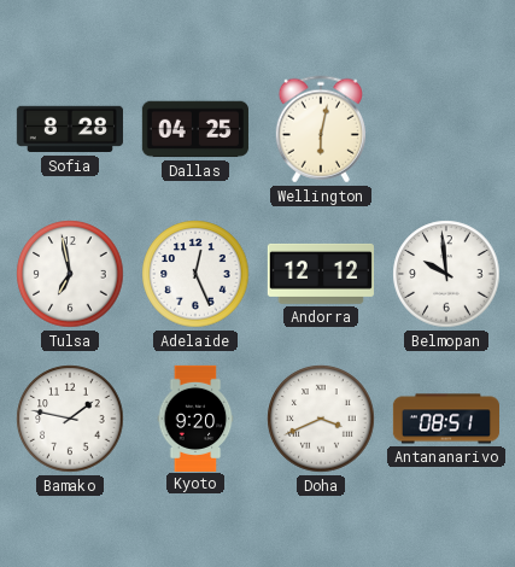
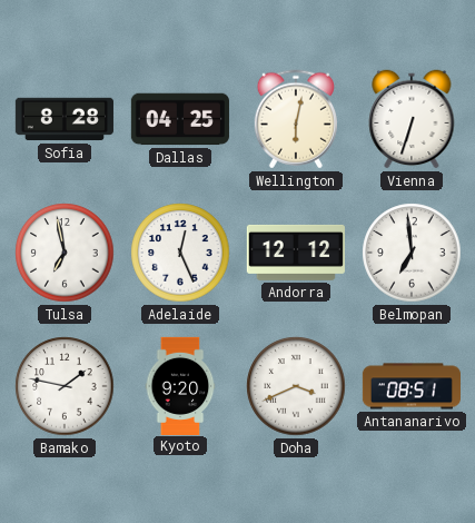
Vienna: none -> 6:33
Belmopan: 9:59 -> 6:59
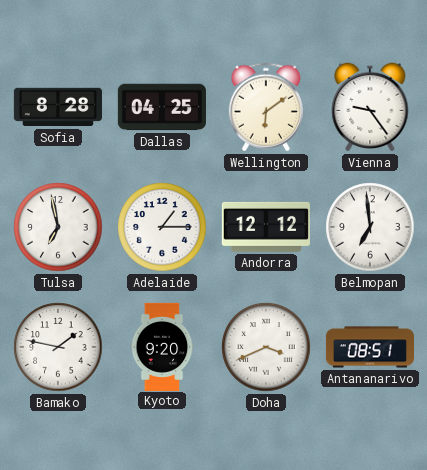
Wellington: 6:02 -> 6:09
Vienna: 6:33 -> 9:24
Adelaide: 12:26 -> 1:15
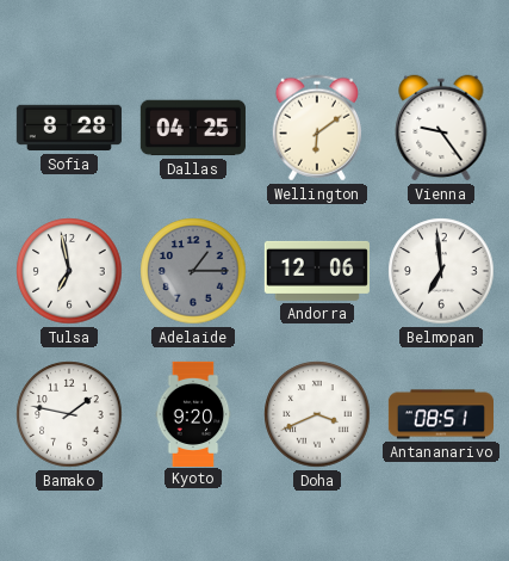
Adelaide dial: white -> grey
Andorra: 12:12 -> 12:06
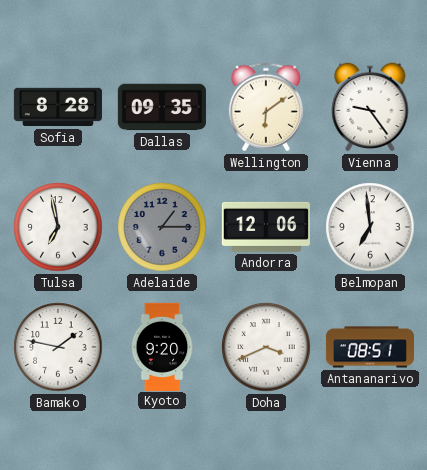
Dallas: 04:25 -> 09:35
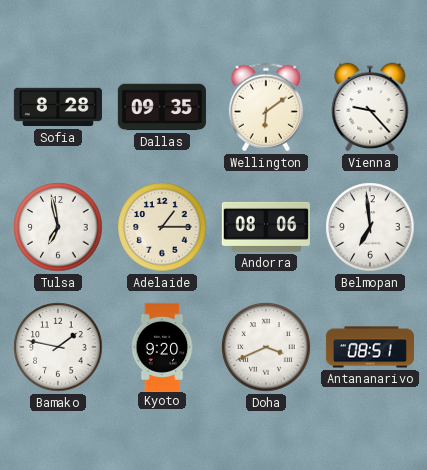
Vienna: 9:24 -> 9:23
Adelaide dial: grey -> cream
Andorra: 12:06 -> 08:06
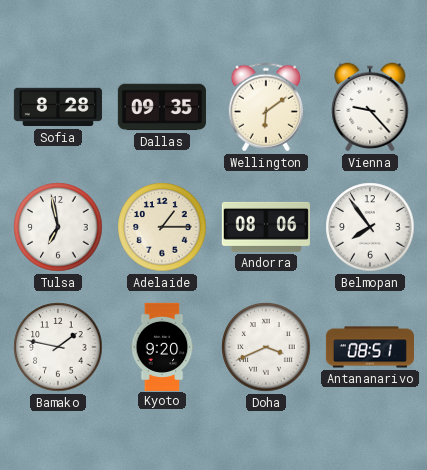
Belmopan: 6:59 -> 7:54
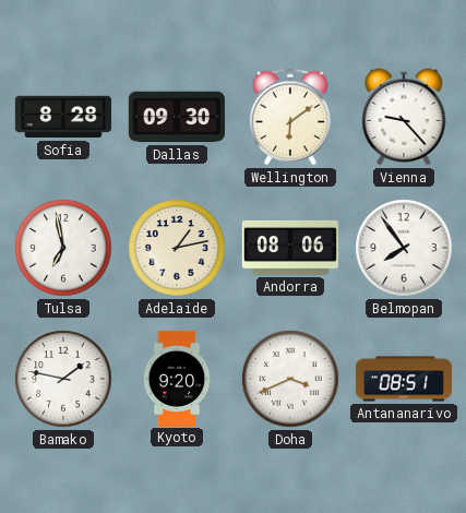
Dallas: 09:35 -> 09:30
Adelaide: 1:15 -> 1:13
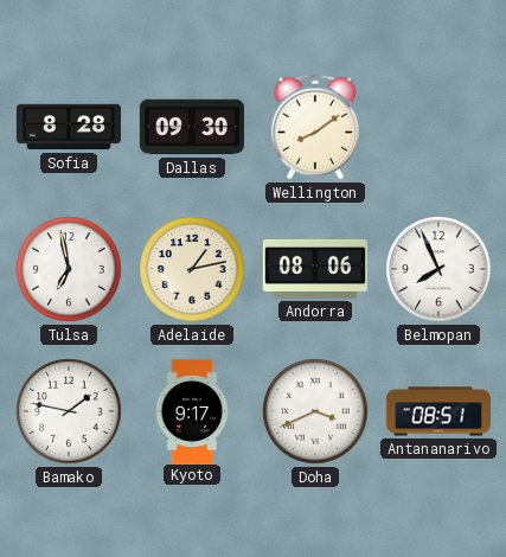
Wellington: 6:09 -> 8:09
Vienna: 9:23 -> none
Belmopan: 7:54 -> 7:56
Kyoto: 9:20 -> 9:17
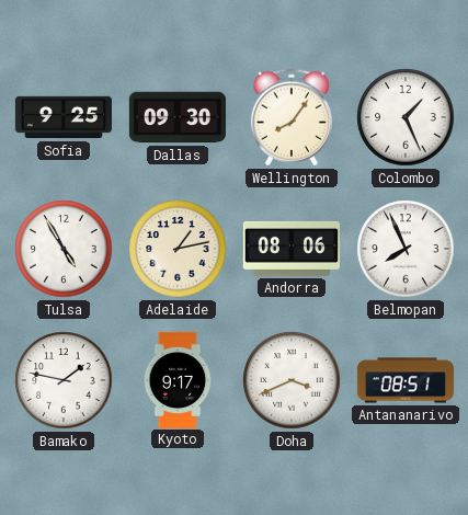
Sofia: 8:28 -> 9:25
Wellington: 8:09 -> 8:06
Colombo: none -> 1:26
Tulsa: 6:58 -> 4:55
